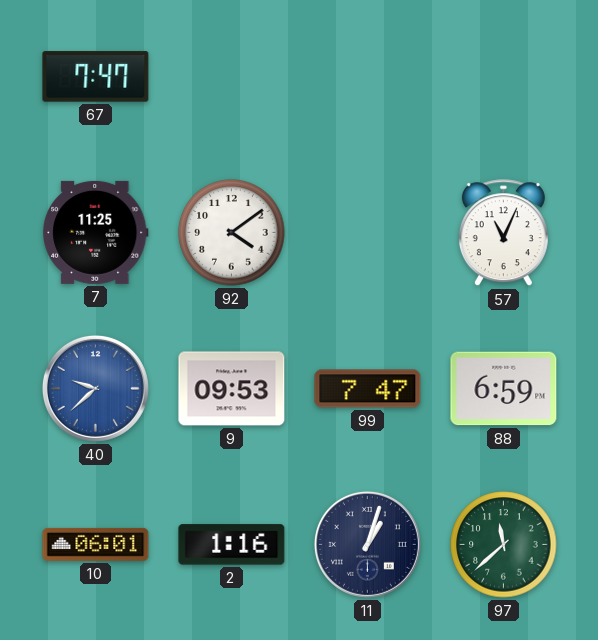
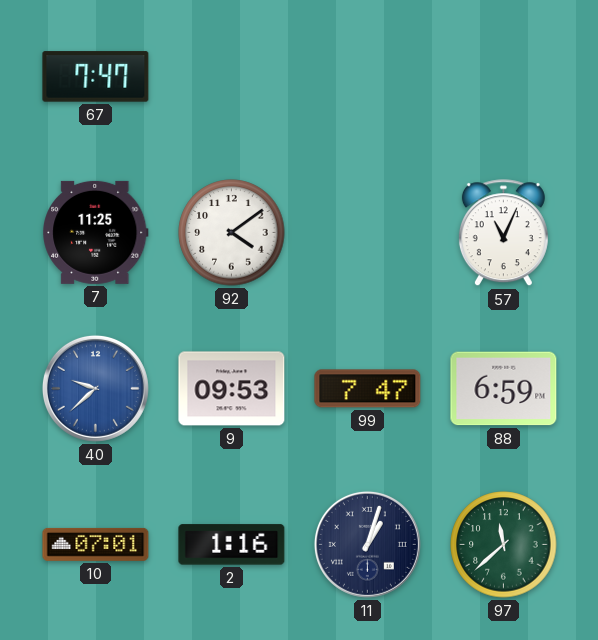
10: 06:01 -> 07:01
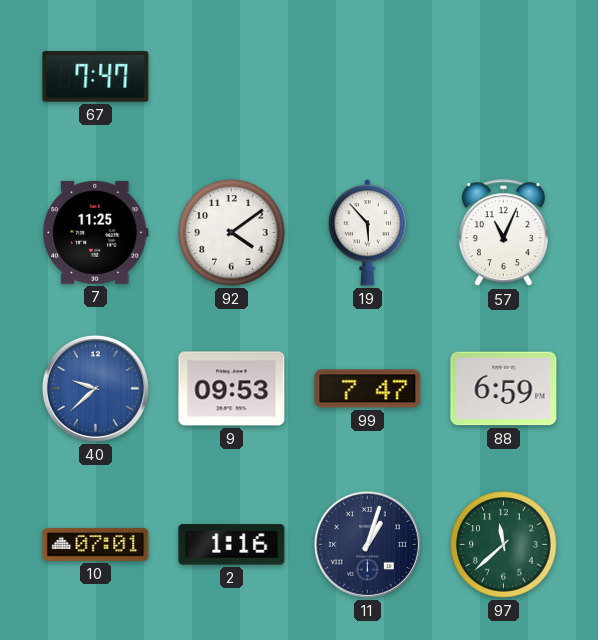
19: none -> 5:53
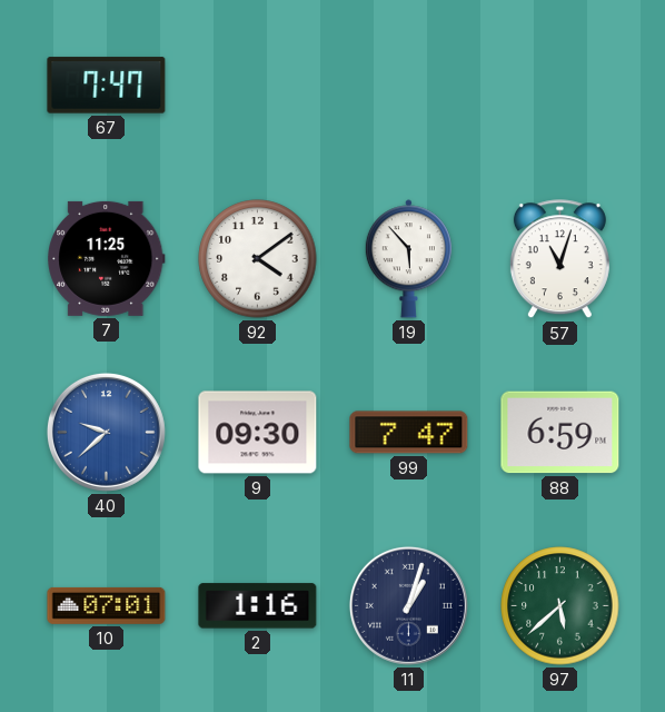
57: 11:04 -> 11:03
9: 09:53 -> 09:30
97: 11:38 -> 5:38
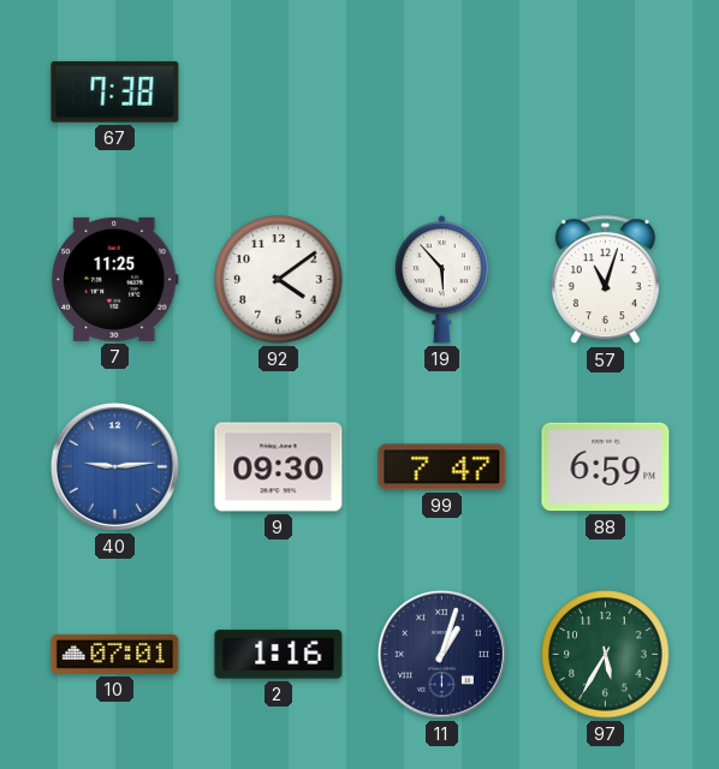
67: 7:47 -> 7:38
40: 9:38 -> 9:14
97: 5:38 -> 5:35
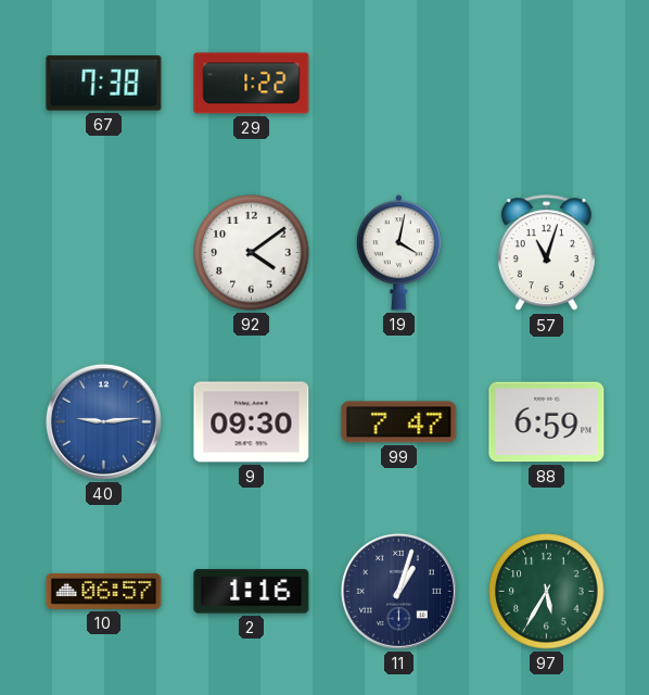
29: none -> 1:22
7: 11:25 -> none
19: 5:53 -> 4:02
10: 07:01 -> 06:57
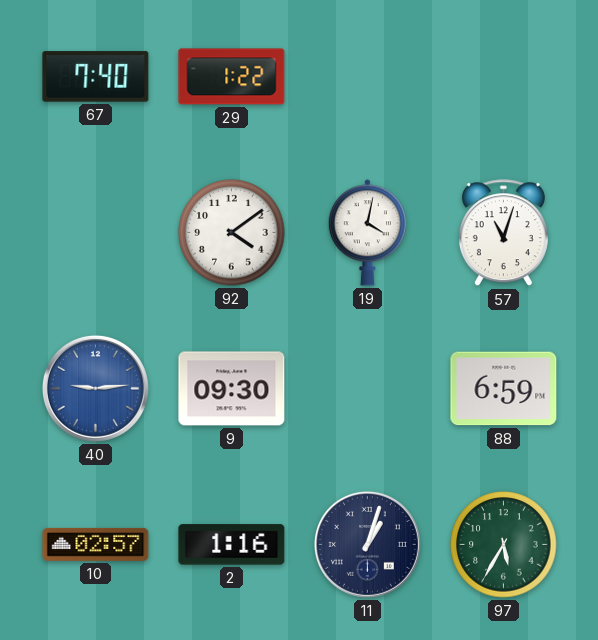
67: 7:38 -> 7:40
99: 7:47 -> none
10: 06:57 -> 02:57
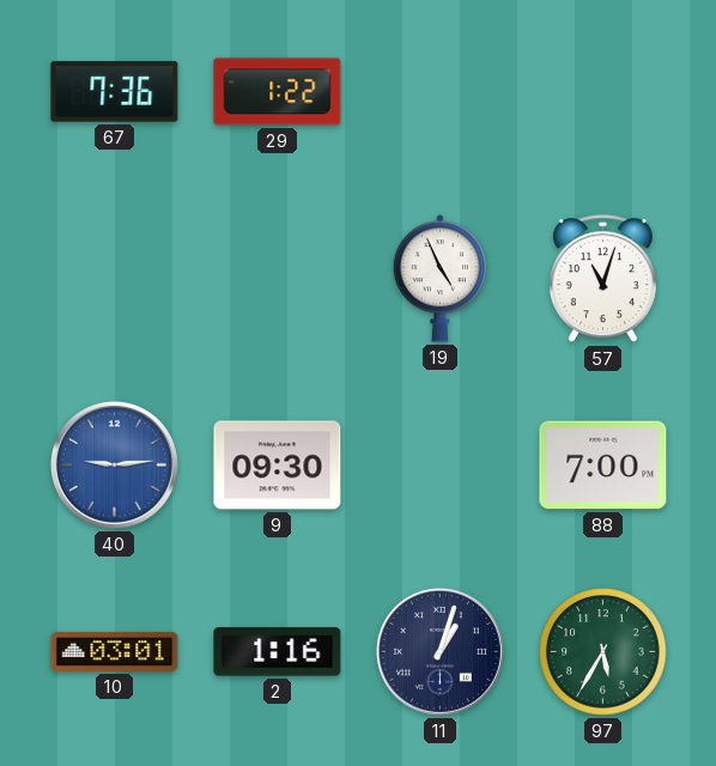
67: 7:40 -> 7:36
92: 4:09 -> none
19: 4:02 -> 4:56
88: 6:59 -> 7:00
10: 02:57 -> 03:01
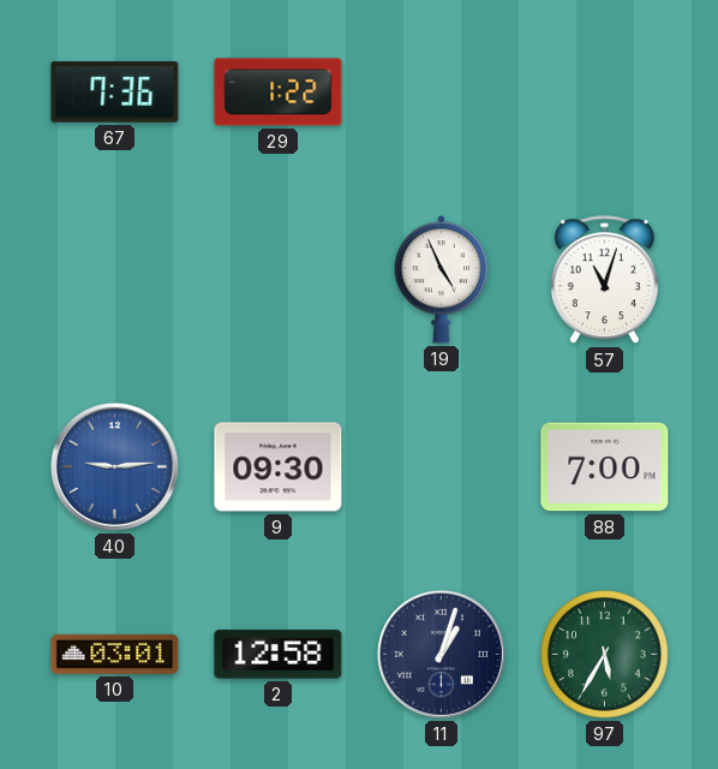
2: 1:16 -> 12:58
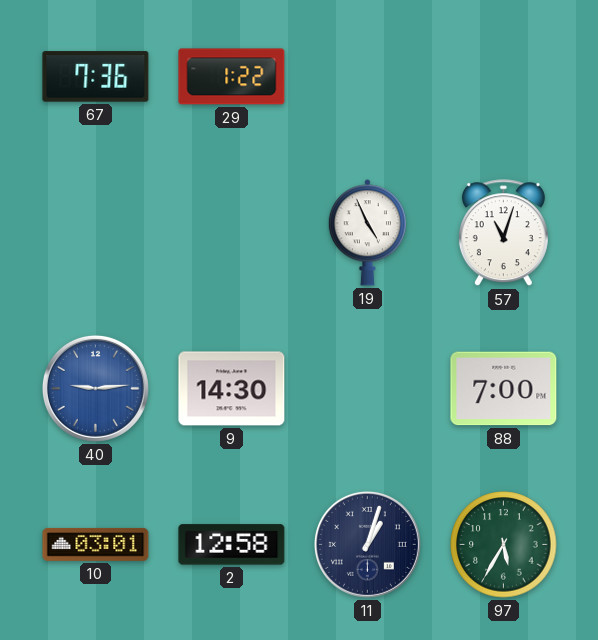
9: 09:30 -> 14:30
